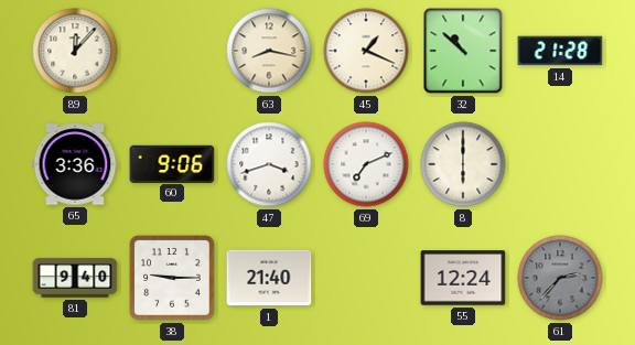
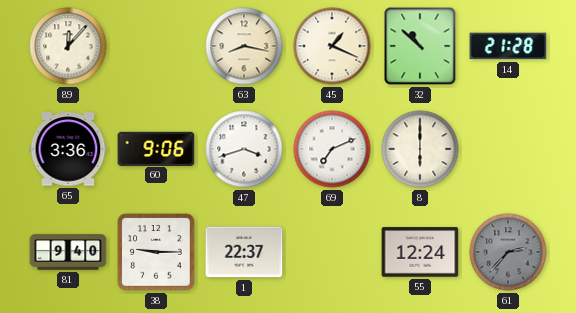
1: 21:40 -> 22:37
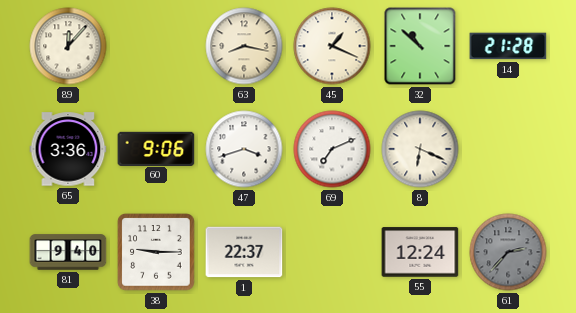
8: 6:00 -> 6:19
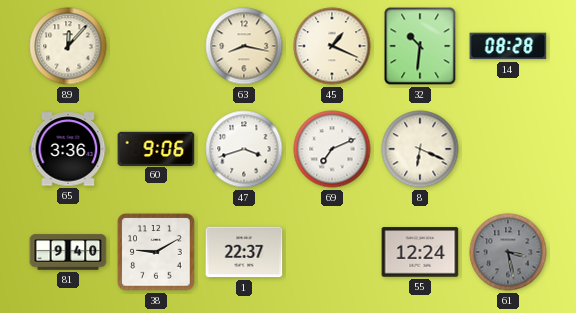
32: 10:52 -> 10:31
14: 21:28 -> 08:28
38: 9:15 -> 9:10
61: 2:37 -> 3:28
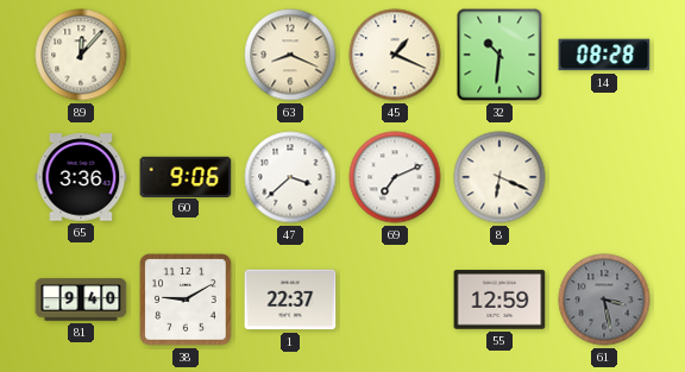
63: 8:17 -> 8:19
47: 3:42 -> 3:38
55: 12:24 -> 12:59
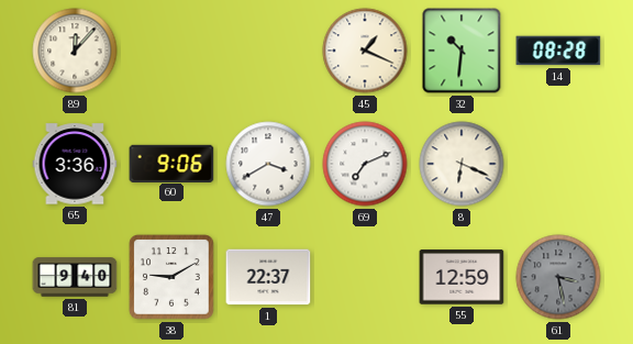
63: 8:19 -> none
47: 3:38 -> 3:40
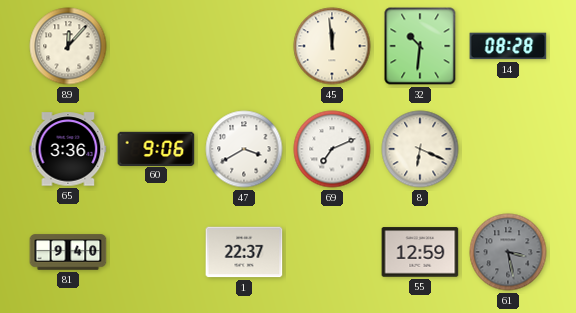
45: 1:19 -> 11:59
38: 9:10 -> none
